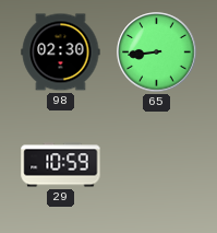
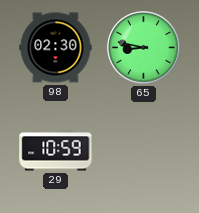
65: 8:44 -> 8:47
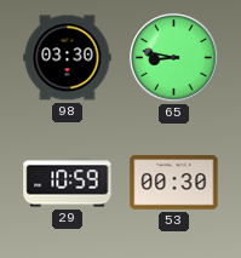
98: 02:30 -> 03:30
53: none -> 00:30
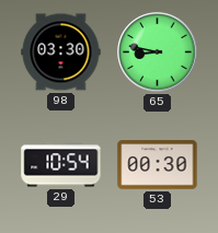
29: 10:59 -> 10:54
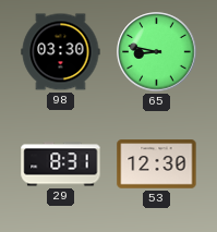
29: 10:54 -> 8:31
53: 00:30 -> 12:30
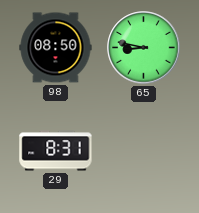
98: 03:30 -> 08:50
53: 12:30 -> none
